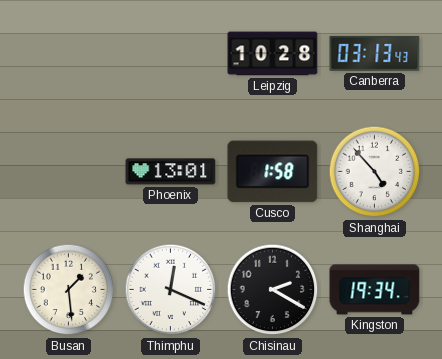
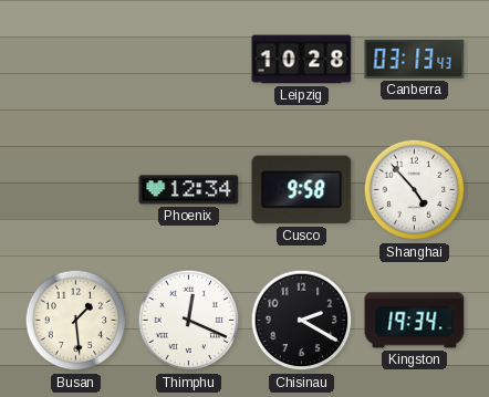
Phoenix: 13:01 -> 12:34
Cusco: 1:58 -> 9:58
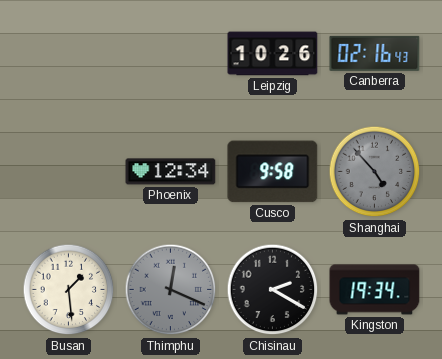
Leipzig: 10:28 -> 10:26
Canberra: 03:13 -> 02:16
Shanghai dial: white -> grey
Thimphu dial: white -> grey
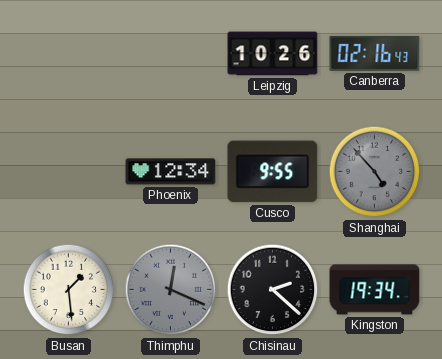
Cusco: 9:58 -> 9:55
Chisinau: 2:20 -> 2:22
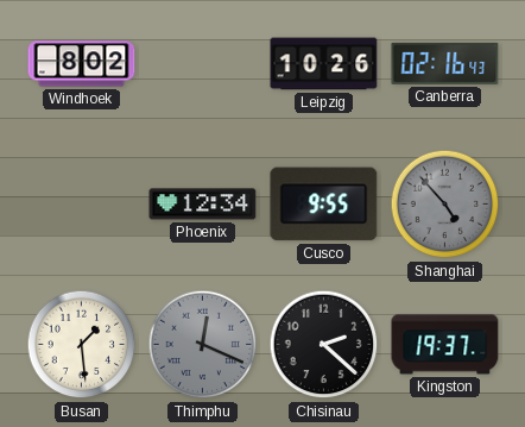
Windhoek: none -> 8:02
Kingston: 19:34 -> 19:37
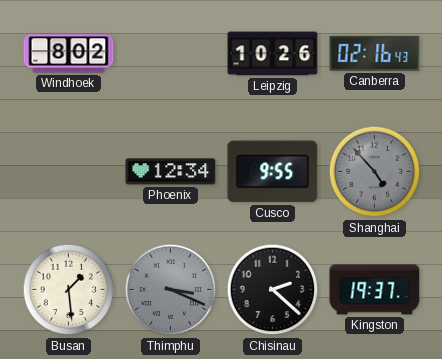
Thimphu: 12:19 -> 3:19
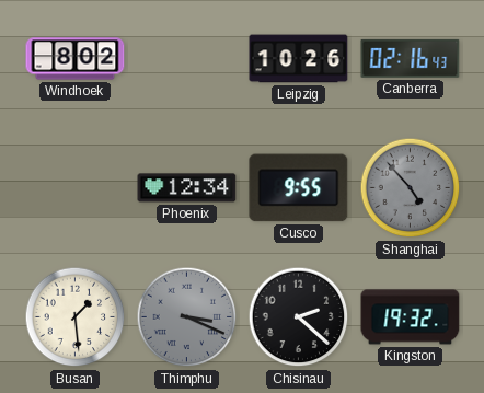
Kingston: 19:37 -> 19:32
